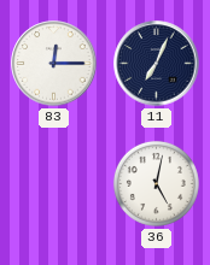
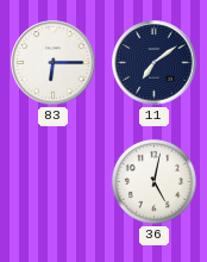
83: 12:15 -> 6:15
11: 7:04 -> 7:09
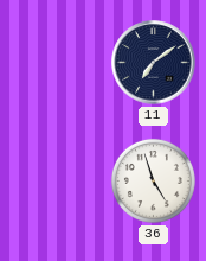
83: 6:15 -> none
36: 5:02 -> 4:57
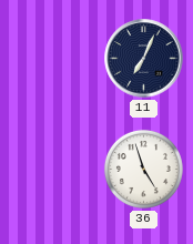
11: 7:09 -> 7:04
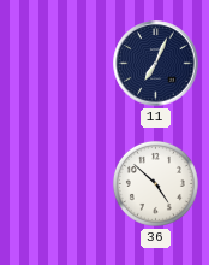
36: 4:57 -> 4:52
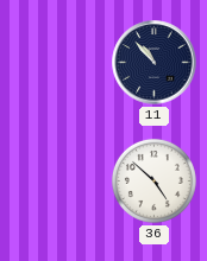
11: 7:04 -> 10:53
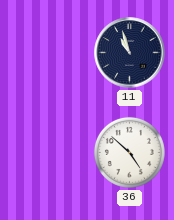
11: 10:53 -> 10:57
